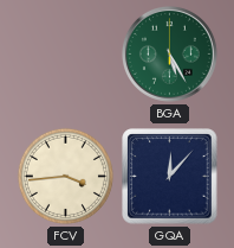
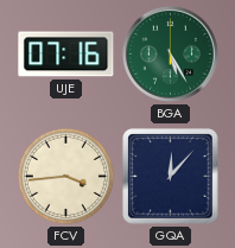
UJE: none -> 07:16
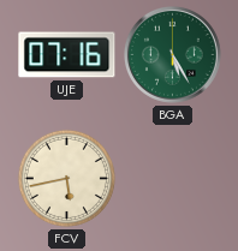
FCV: 3:44 -> 5:43
GQA: 12:07 -> none
